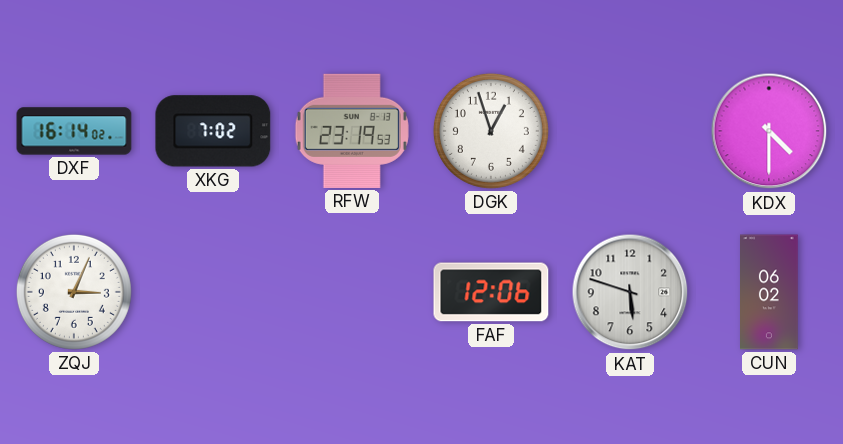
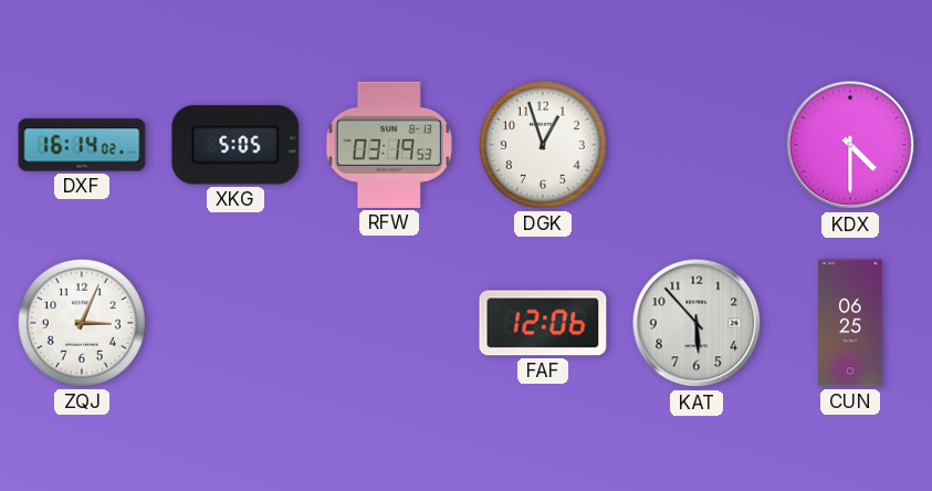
XKG: 7:02 -> 5:05
RFW: 23:19 -> 03:19
KAT: 5:48 -> 5:53
CUN: 06:02 -> 06:25
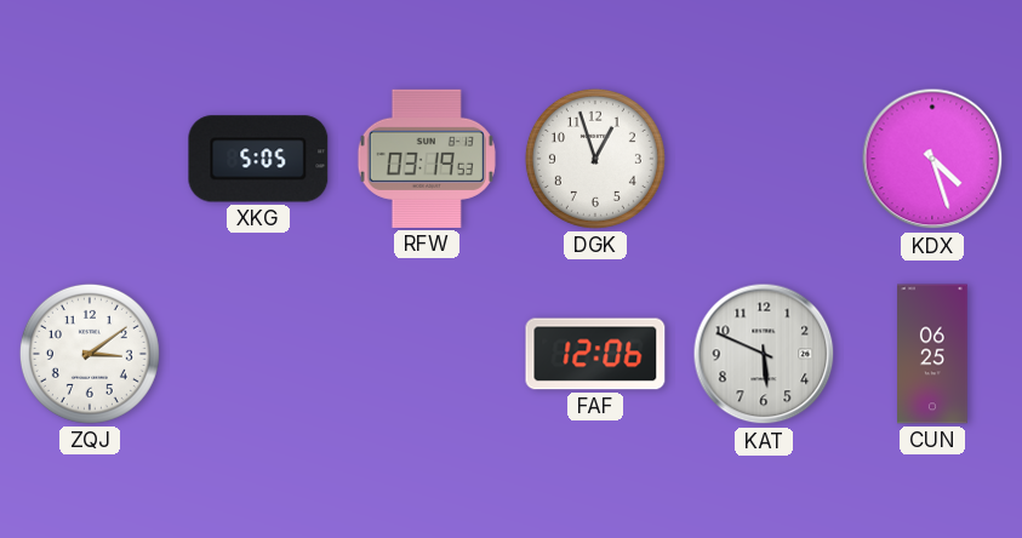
DXF: 16:14 -> none
KDX: 4:30 -> 4:27
ZQJ: 3:04 -> 3:09
KAT: 5:53 -> 5:49
